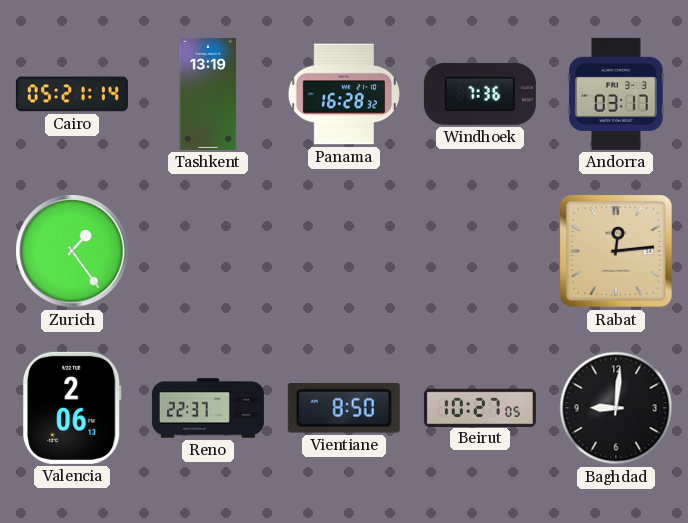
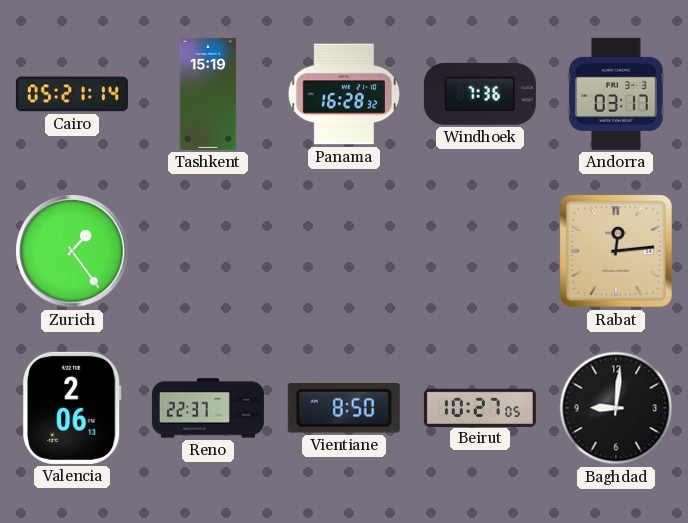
Tashkent: 13:19 -> 15:19
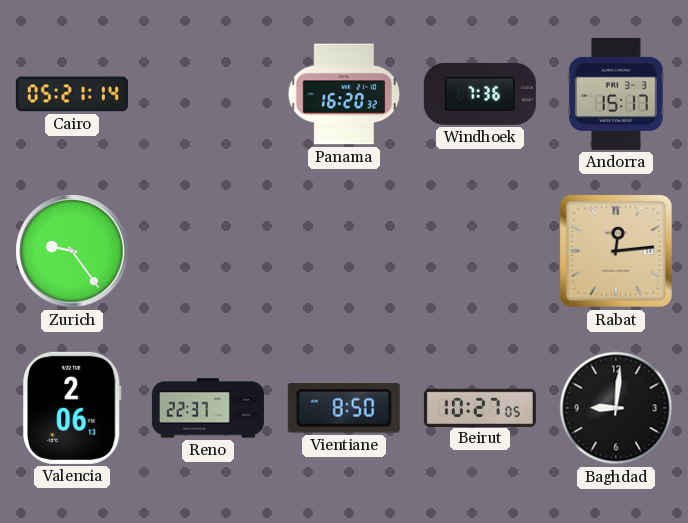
Tashkent: 15:19 -> none
Panama: 16:28 -> 16:20
Andorra: 03:17 -> 15:17
Zurich: 1:24 -> 9:24
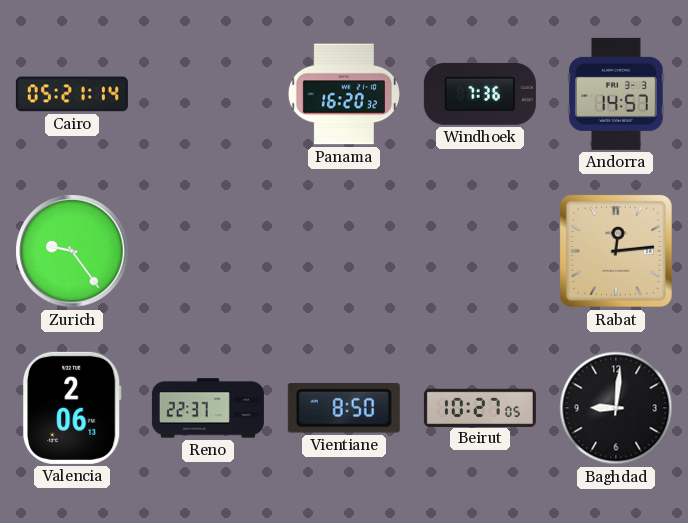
Andorra: 15:17 -> 14:57
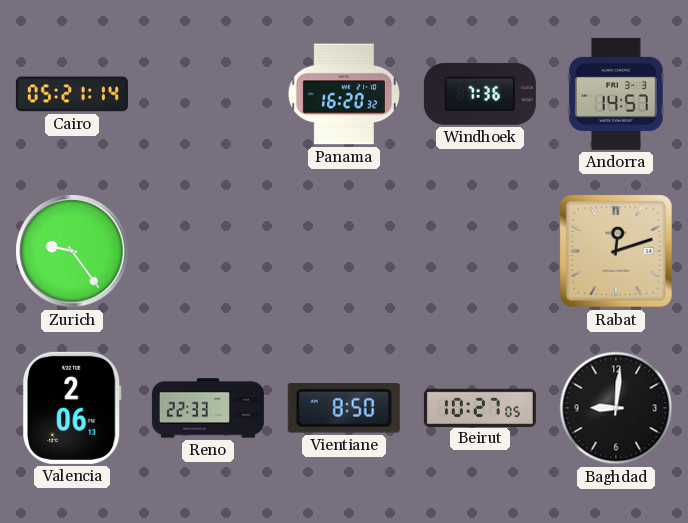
Rabat: 12:14 -> 12:12
Reno: 22:37 -> 22:33
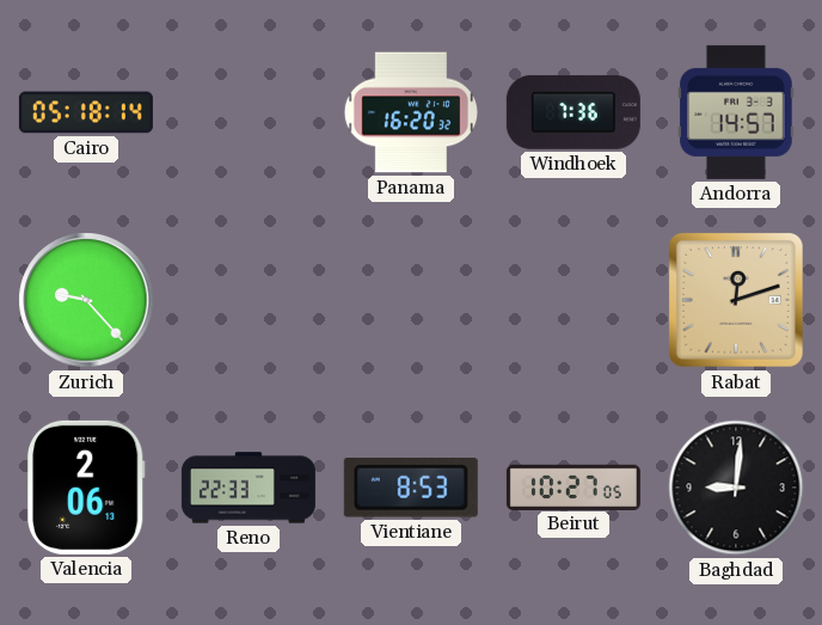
Cairo: 05:21 -> 05:18
Zurich: 9:24 -> 9:23
Vientiane: 8:50 -> 8:53
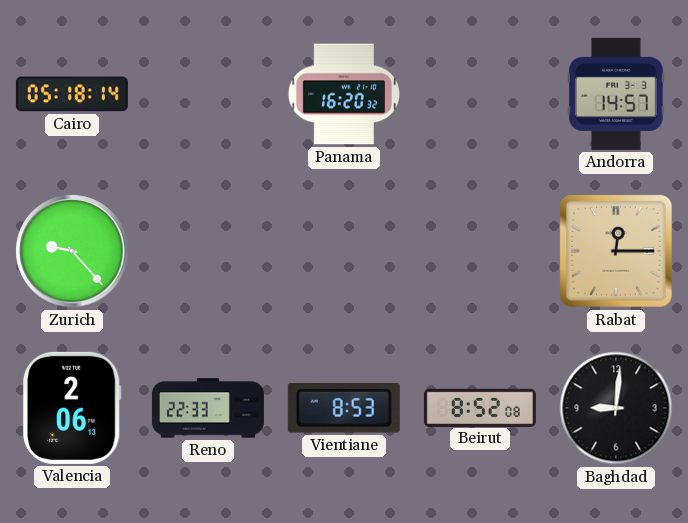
Windhoek: 7:36 -> none
Rabat: 12:12 -> 12:15
Beirut: 10:27 -> 8:52
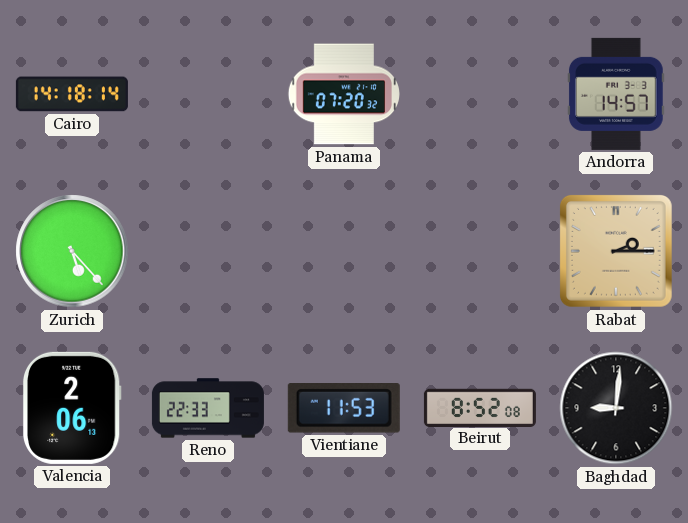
Cairo: 05:18 -> 14:18
Panama: 16:20 -> 07:20
Zurich: 9:23 -> 5:23
Rabat: 12:15 -> 2:15
Vientiane: 8:53 -> 11:53
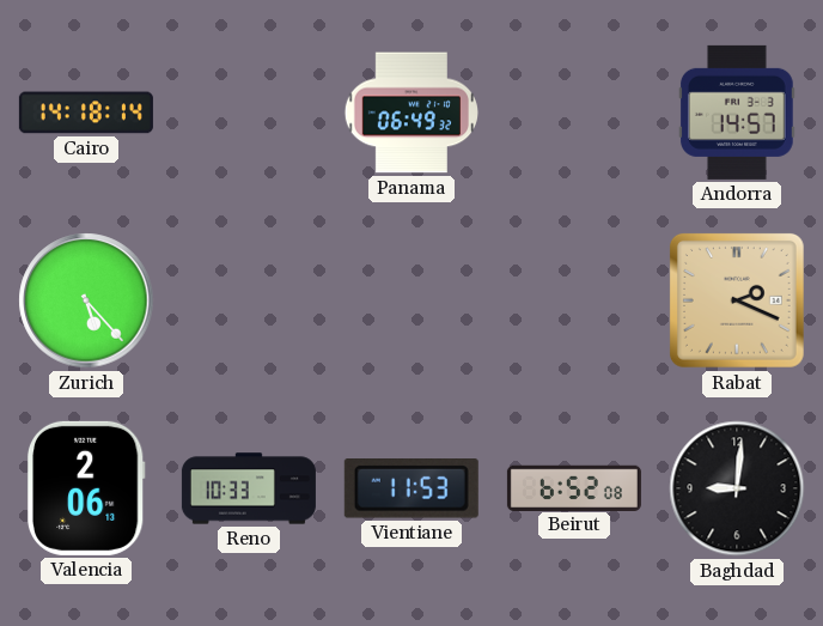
Panama: 07:20 -> 06:49
Rabat: 2:15 -> 2:19
Reno: 22:33 -> 10:33
Beirut: 8:52 -> 6:52
